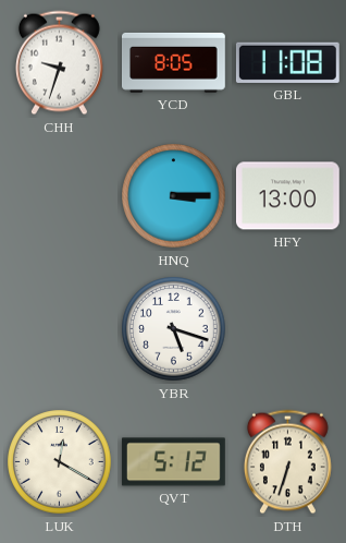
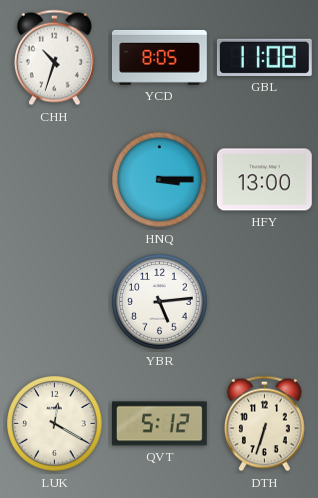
CHH: 9:33 -> 10:33
YBR: 5:18 -> 5:14
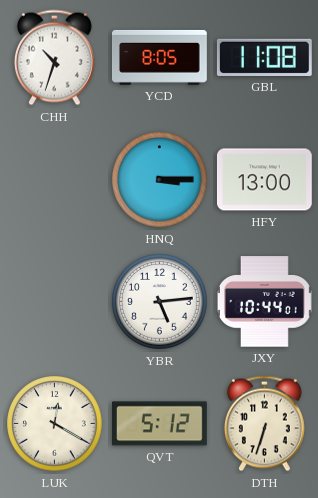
JXY: none -> 10:44
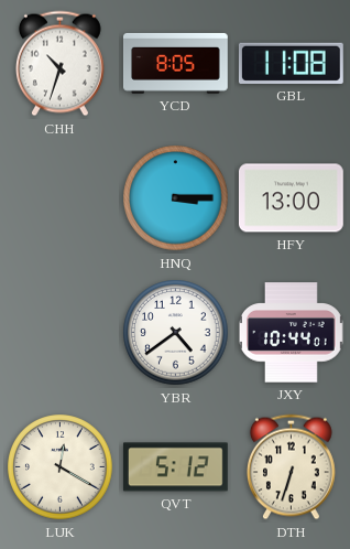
YBR: 5:14 -> 4:39
